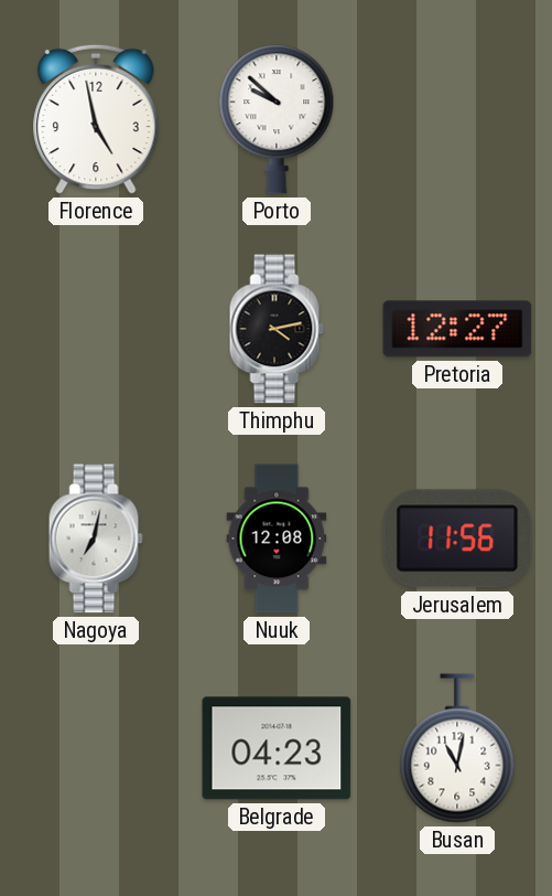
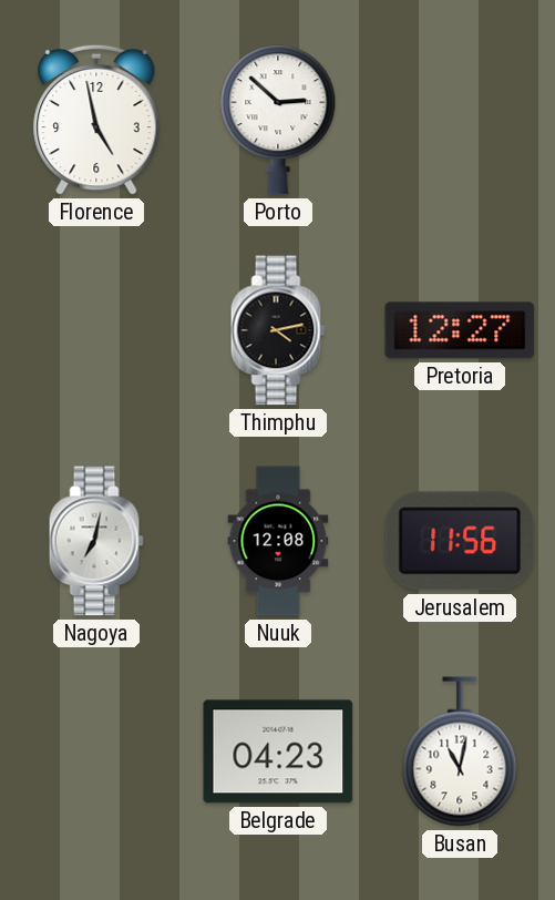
Porto: 9:52 -> 2:52
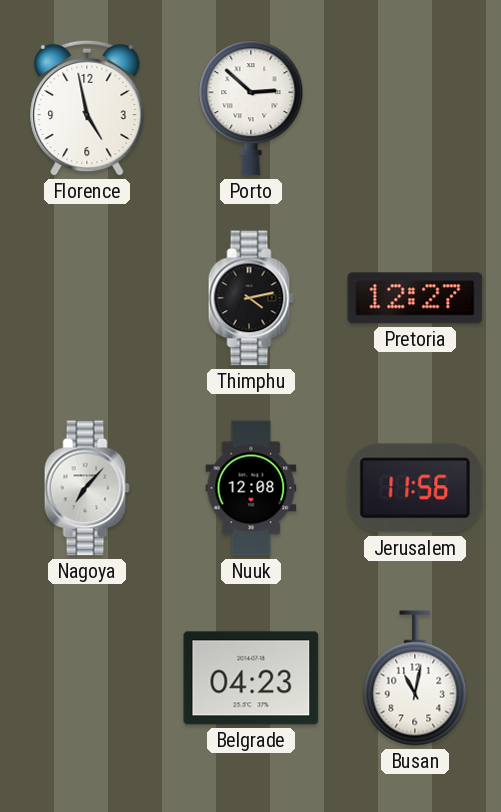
Nagoya: 7:02 -> 7:07
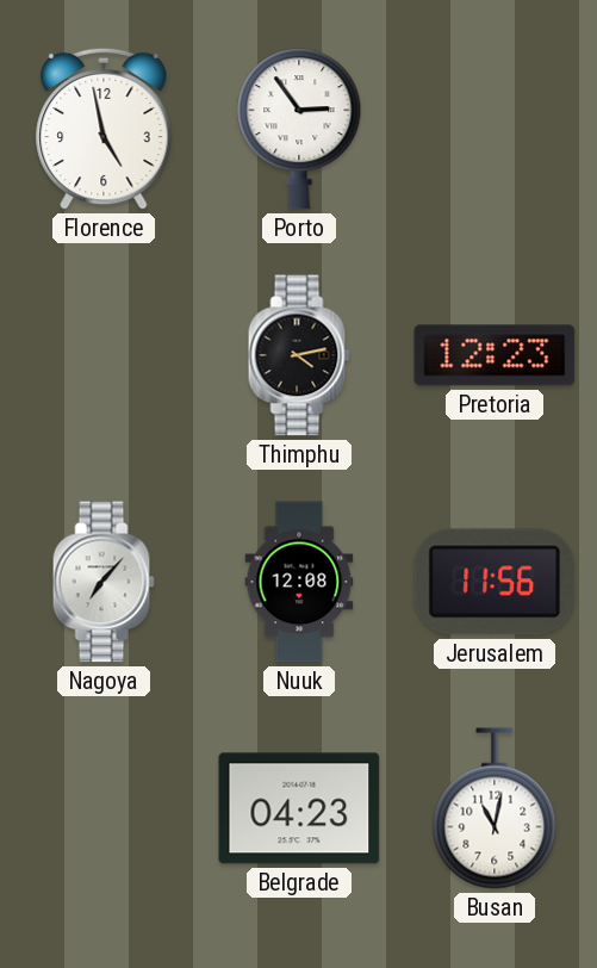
Porto: 2:52 -> 2:54
Pretoria: 12:27 -> 12:23
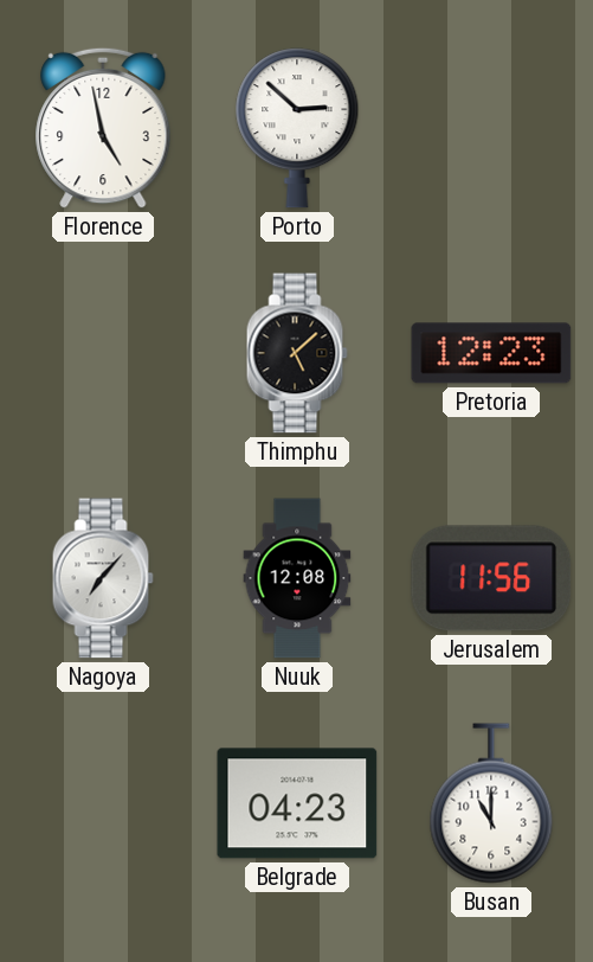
Porto: 2:54 -> 2:52
Thimphu: 4:13 -> 5:08
Busan: 11:02 -> 11:00
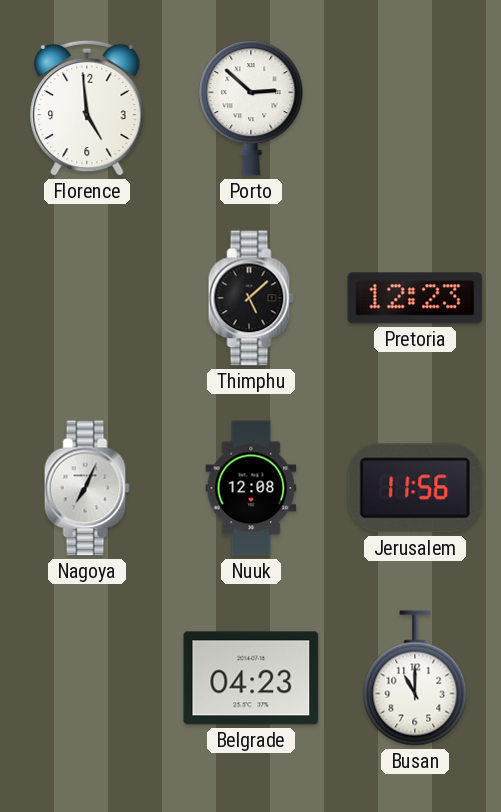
Florence: 4:58 -> 4:59
Nagoya: 7:07 -> 7:04
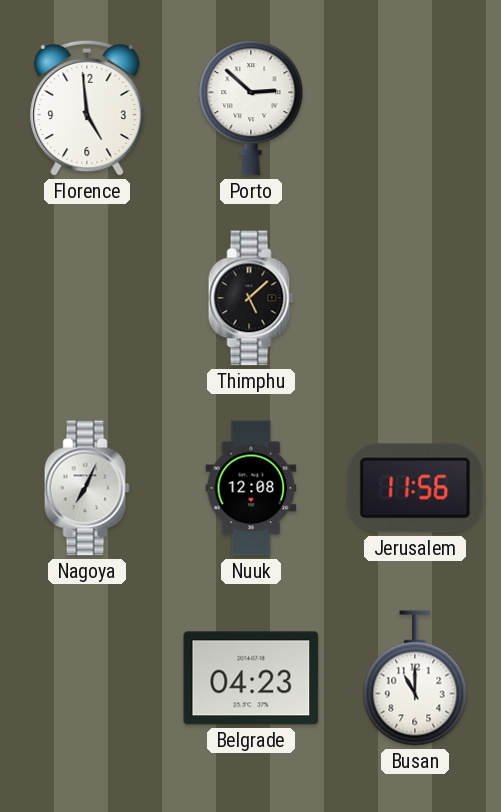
Pretoria: 12:23 -> none
